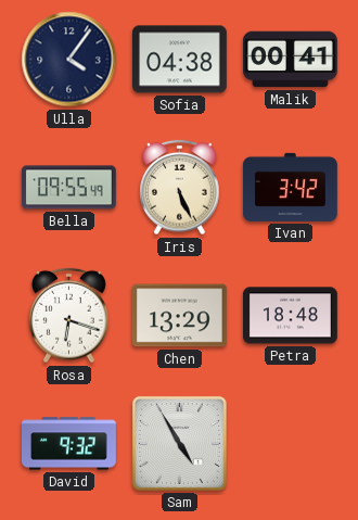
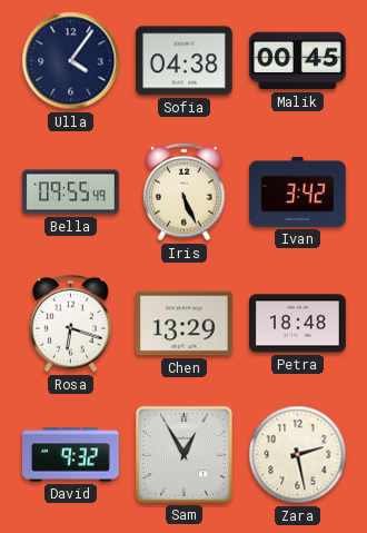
Malik: 00:41 -> 00:45
Sam: 4:55 -> 12:55
Zara: none -> 2:28
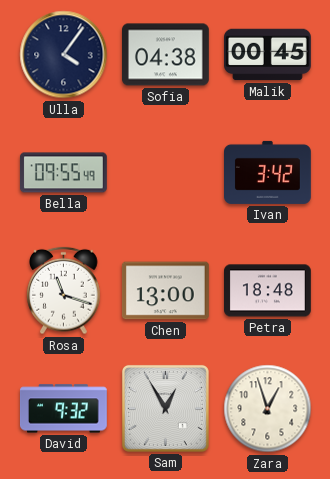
Iris: 5:26 -> none
Rosa: 6:18 -> 11:18
Chen: 13:29 -> 13:00
Zara: 2:28 -> 12:57
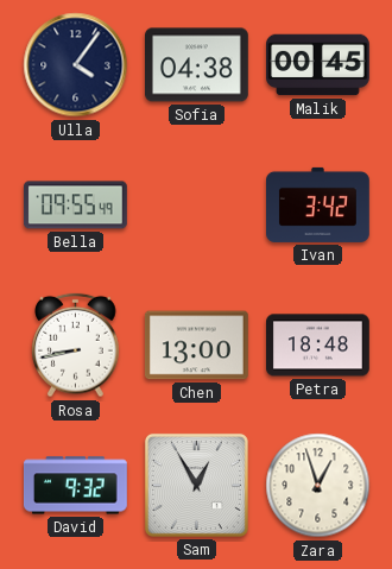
Rosa: 11:18 -> 8:43
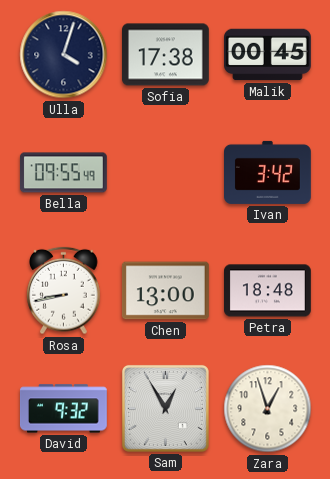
Ulla: 4:06 -> 4:03
Sofia: 04:38 -> 17:38
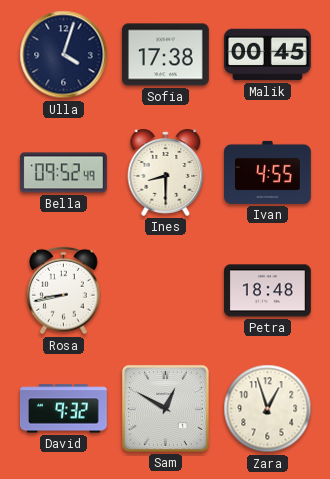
Bella: 09:55 -> 09:52
Ines: none -> 8:30
Ivan: 3:42 -> 4:55
Chen: 13:00 -> none
Sam: 12:55 -> 12:50
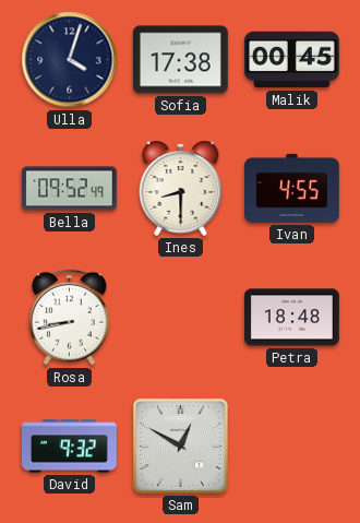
Zara: 12:57 -> none
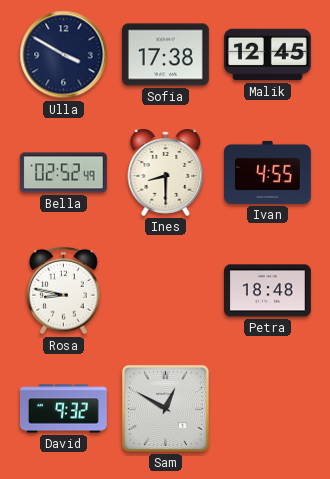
Ulla: 4:03 -> 3:50
Malik: 00:45 -> 12:45
Bella: 09:52 -> 02:52
Rosa: 8:43 -> 8:47
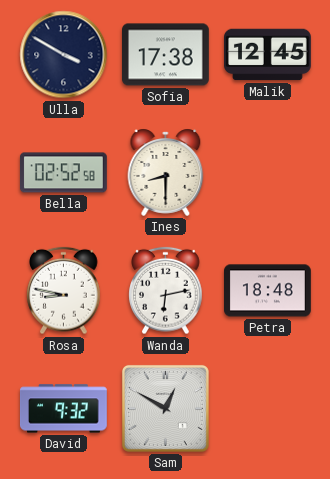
Bella: 02:52:49 -> 02:52:58
Ivan: 4:55 -> none
Wanda: none -> 6:13
